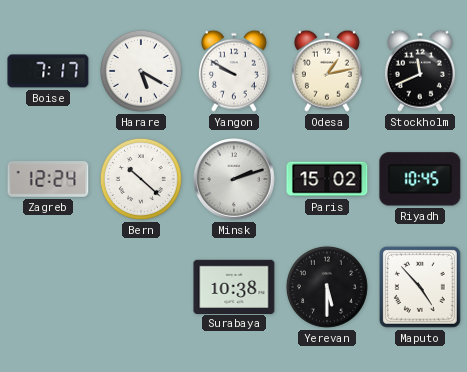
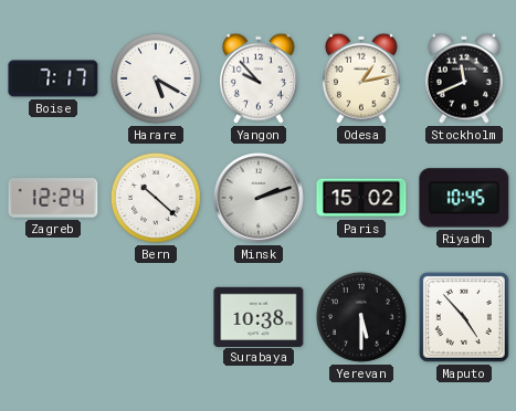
Yangon: 9:50 -> 9:53
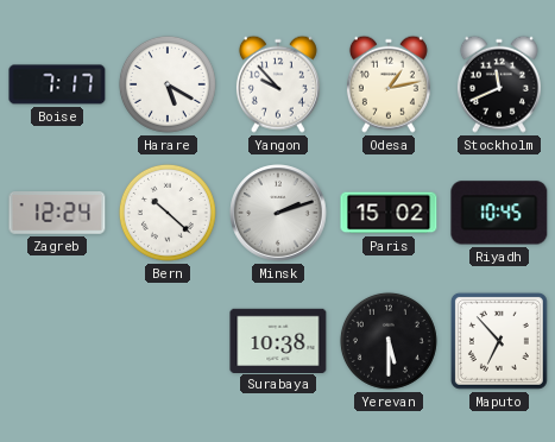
Maputo: 4:53 -> 6:53
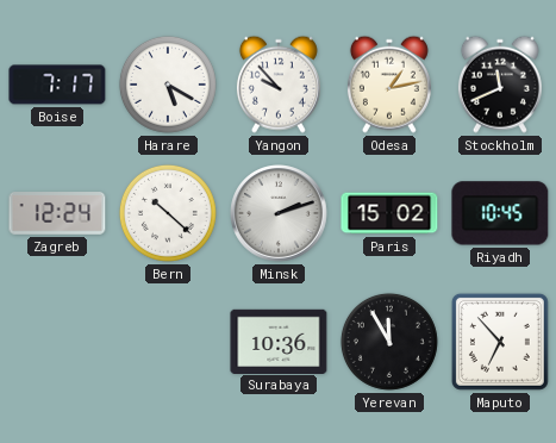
Surabaya: 10:38 -> 10:36
Yerevan: 5:30 -> 11:55
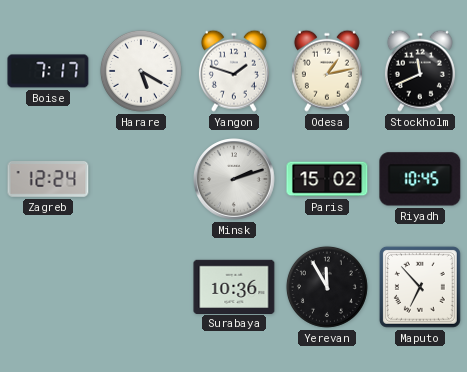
Yangon: 9:53 -> 1:48
Bern: 10:22 -> none
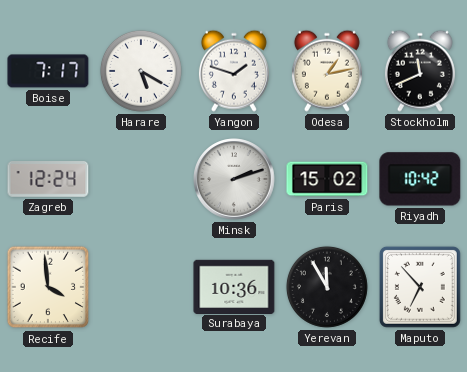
Riyadh: 10:45 -> 10:42
Recife: none -> 3:59
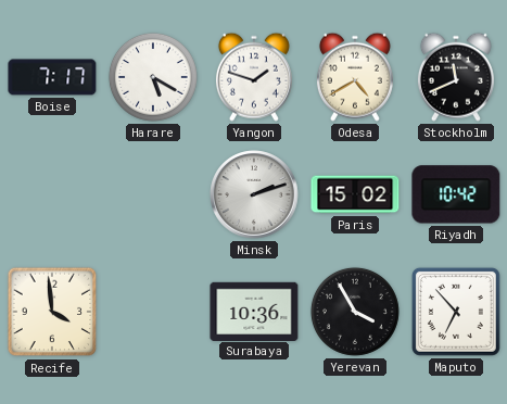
Odesa: 1:13 -> 4:40
Zagreb: 12:24 -> none
Yerevan: 11:55 -> 3:55
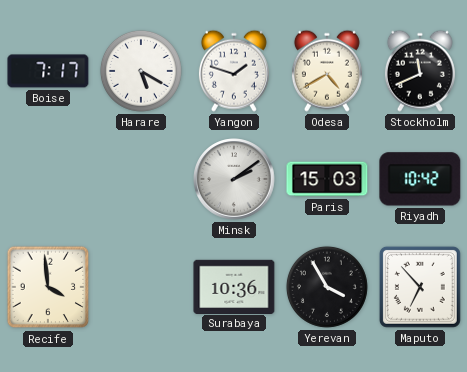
Minsk: 2:12 -> 2:09
Paris: 15:02 -> 15:03
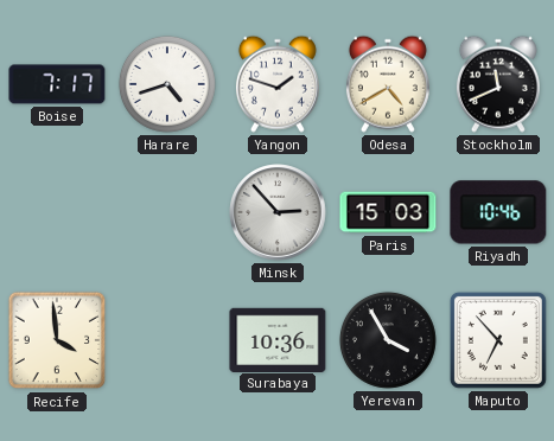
Harare: 5:20 -> 4:42
Minsk: 2:09 -> 2:53
Riyadh: 10:42 -> 10:46
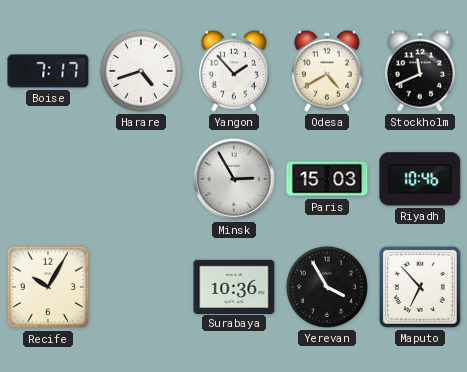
Yangon: 1:48 -> 1:53
Minsk: 2:53 -> 2:55
Recife: 3:59 -> 10:05
